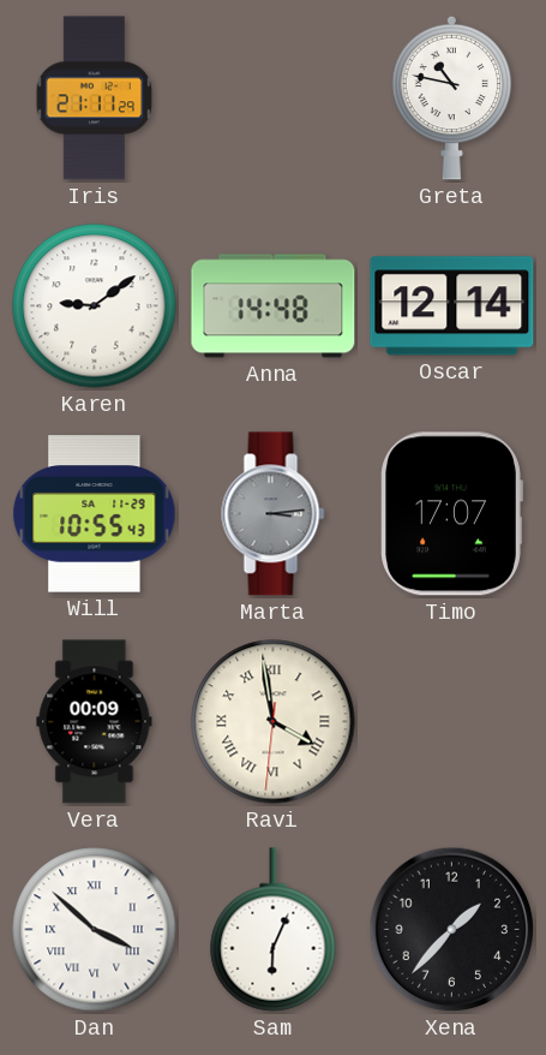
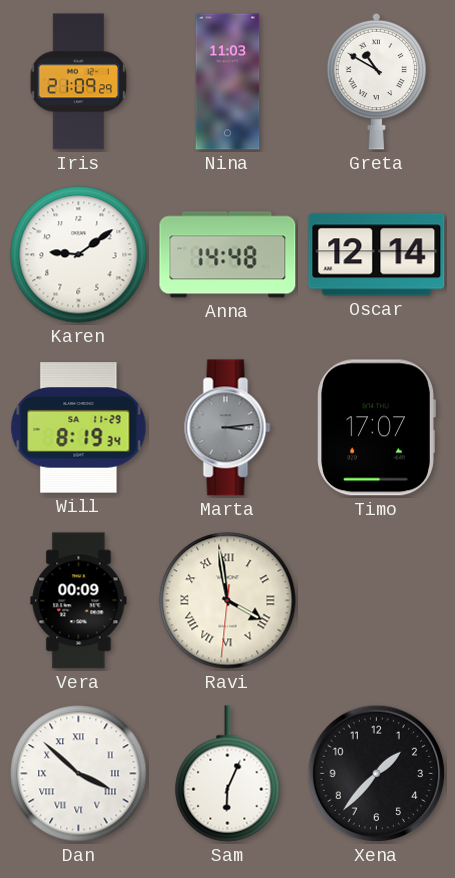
Iris: 21:11 -> 21:09
Nina: none -> 11:03
Greta: 10:47 -> 10:50
Will: 10:55 -> 8:19
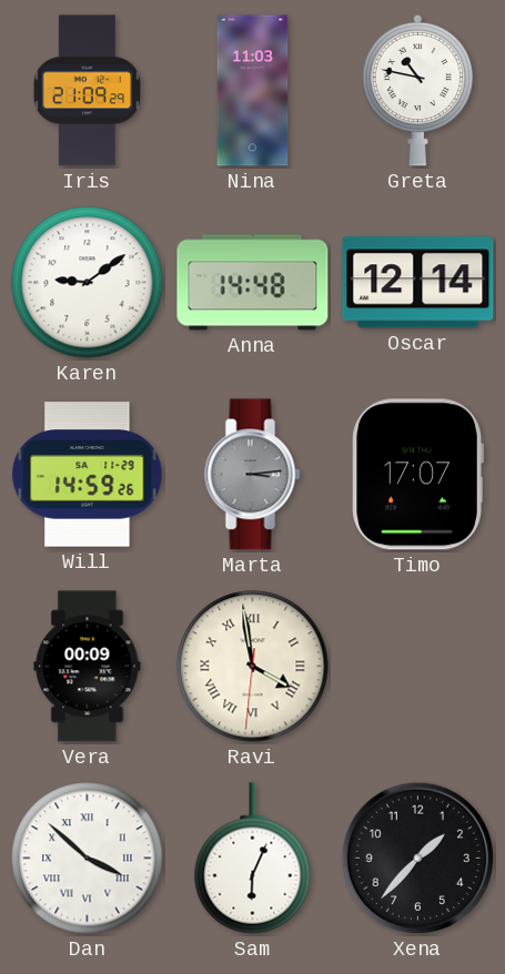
Greta: 10:50 -> 10:47
Will: 8:19 -> 14:59
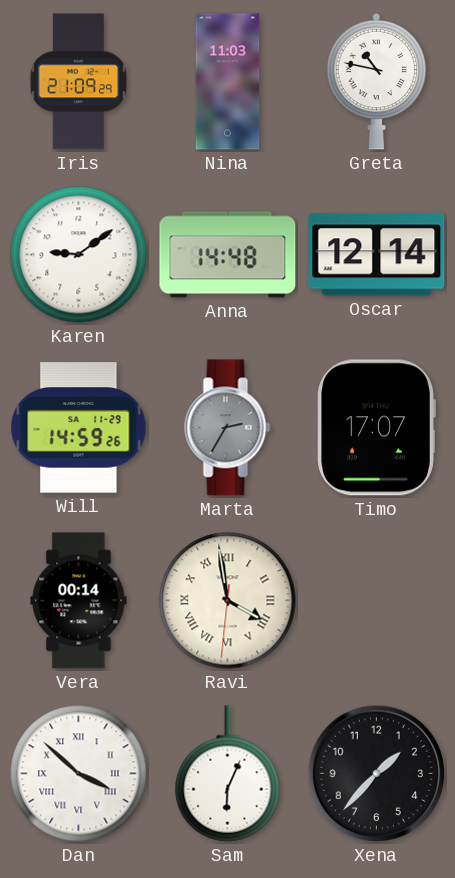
Marta: 3:14 -> 2:35
Vera: 00:09 -> 00:14
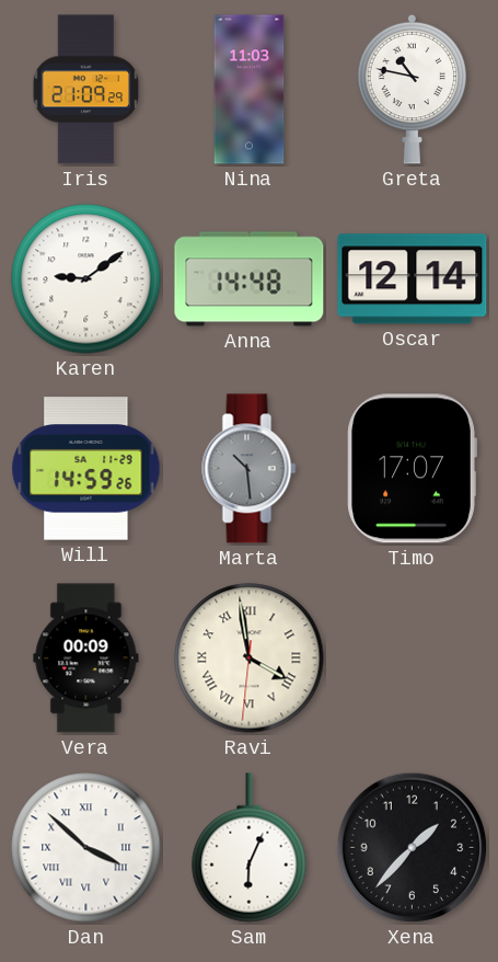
Marta: 2:35 -> 10:29
Vera: 00:14 -> 00:09
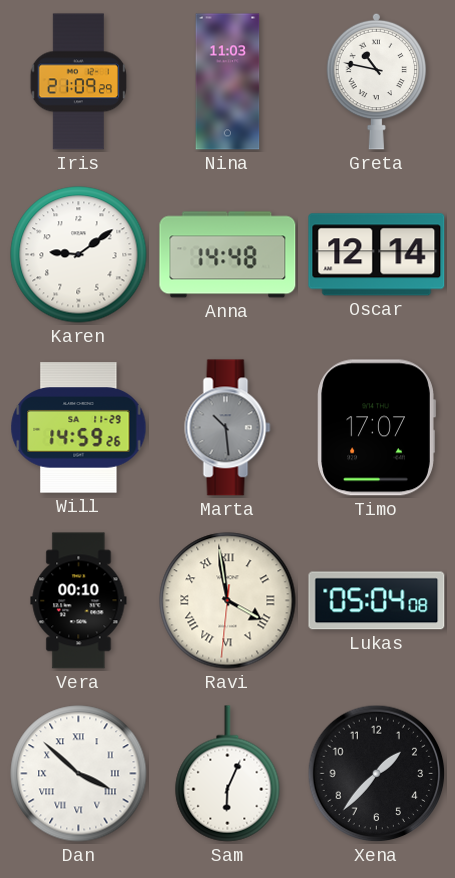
Vera: 00:09 -> 00:10
Lukas: none -> 05:04
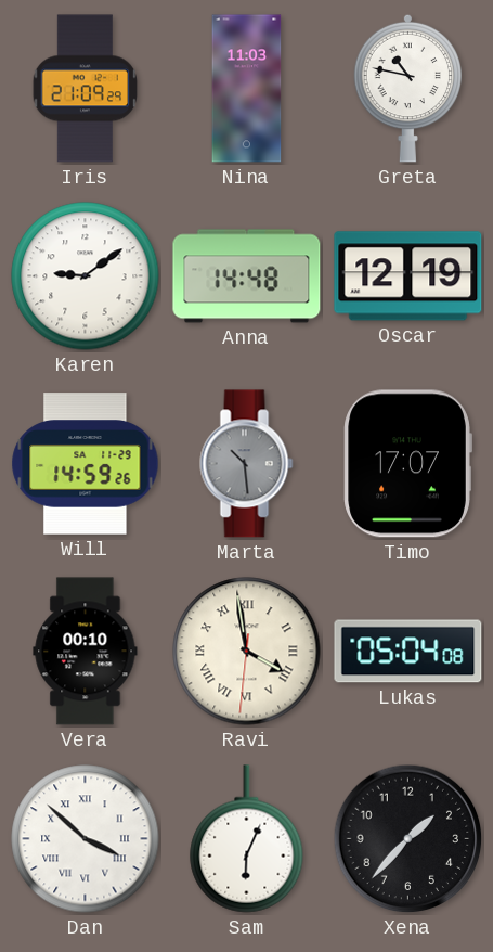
Oscar: 12:14 -> 12:19
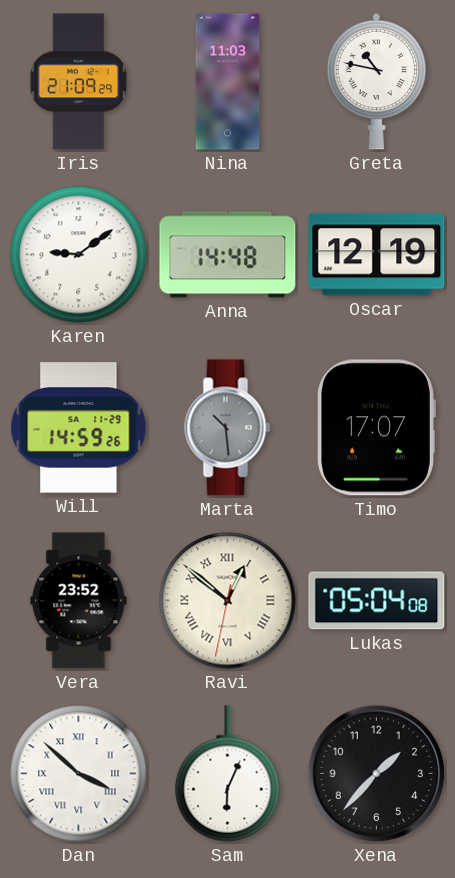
Vera: 00:10 -> 23:52
Ravi: 3:58 -> 12:51
